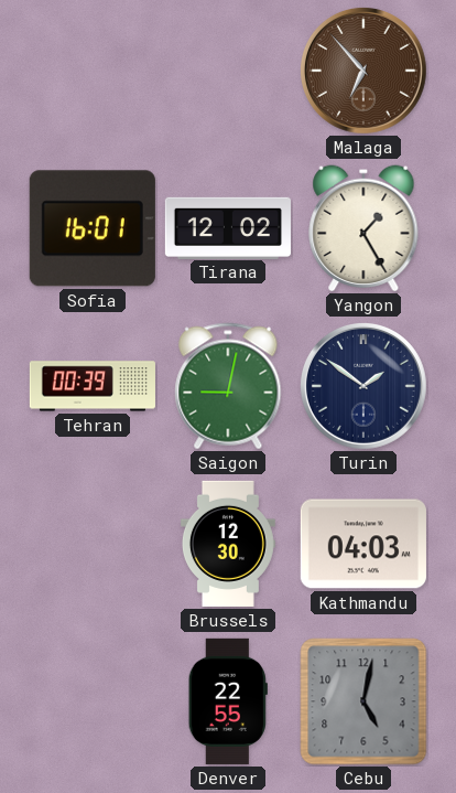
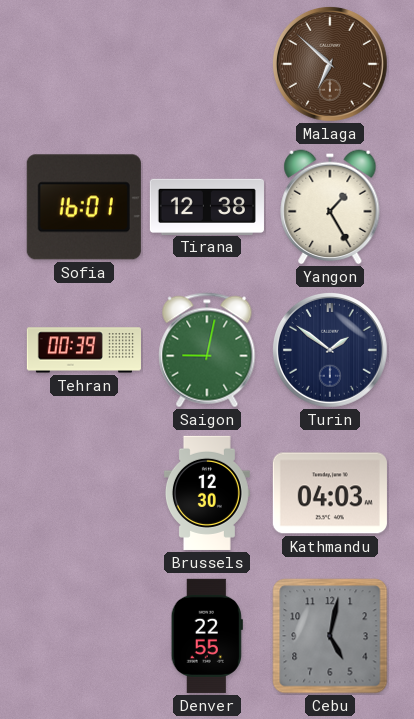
Malaga: 6:53 -> 6:52
Tirana: 12:02 -> 12:38
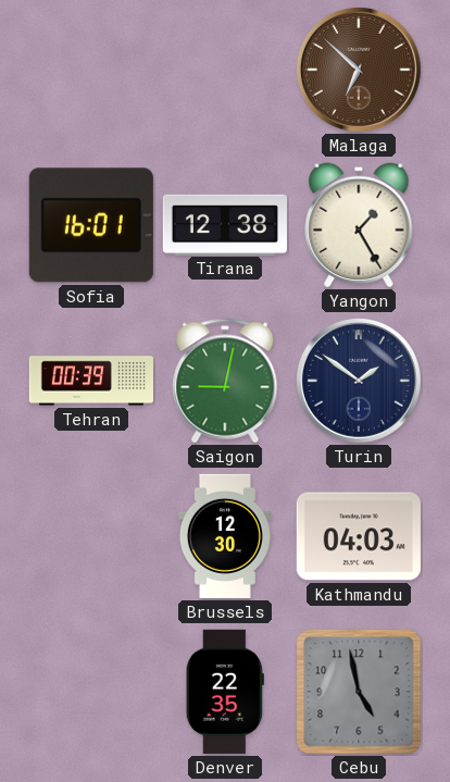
Denver: 22:55 -> 22:35
Cebu: 5:02 -> 4:58
